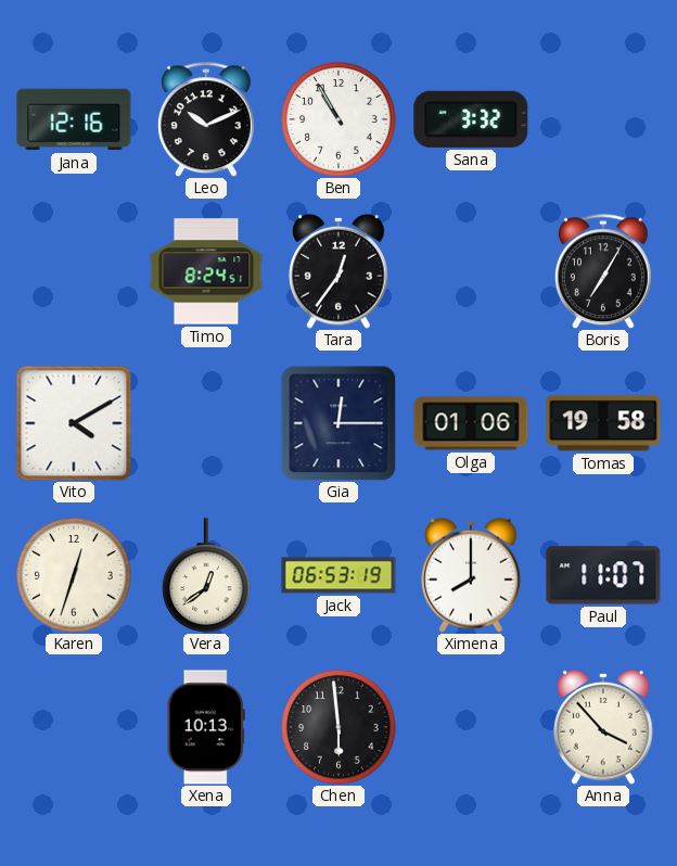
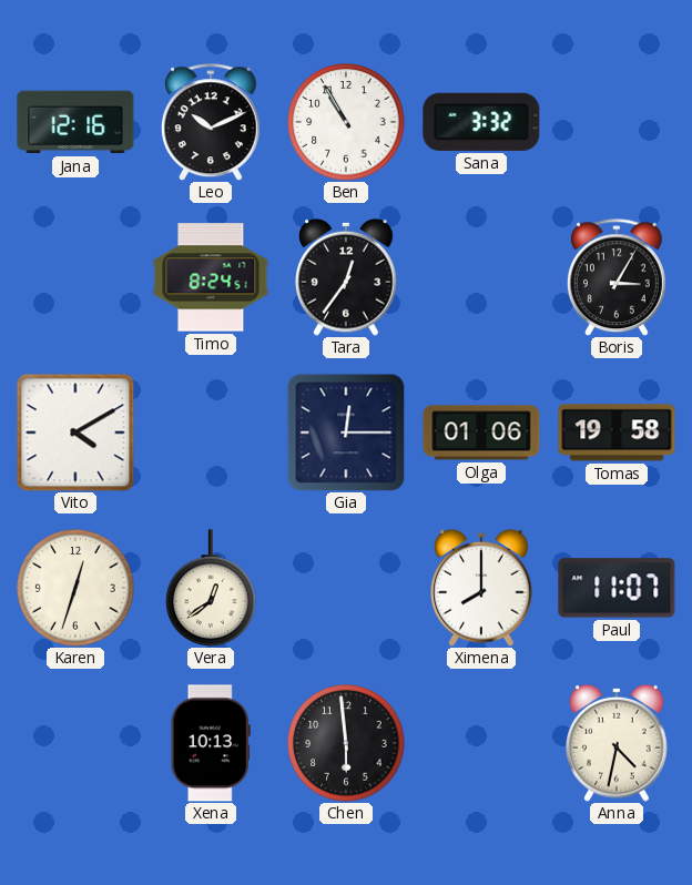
Boris: 7:05 -> 3:05
Jack: 06:53 -> none
Anna: 3:53 -> 4:32
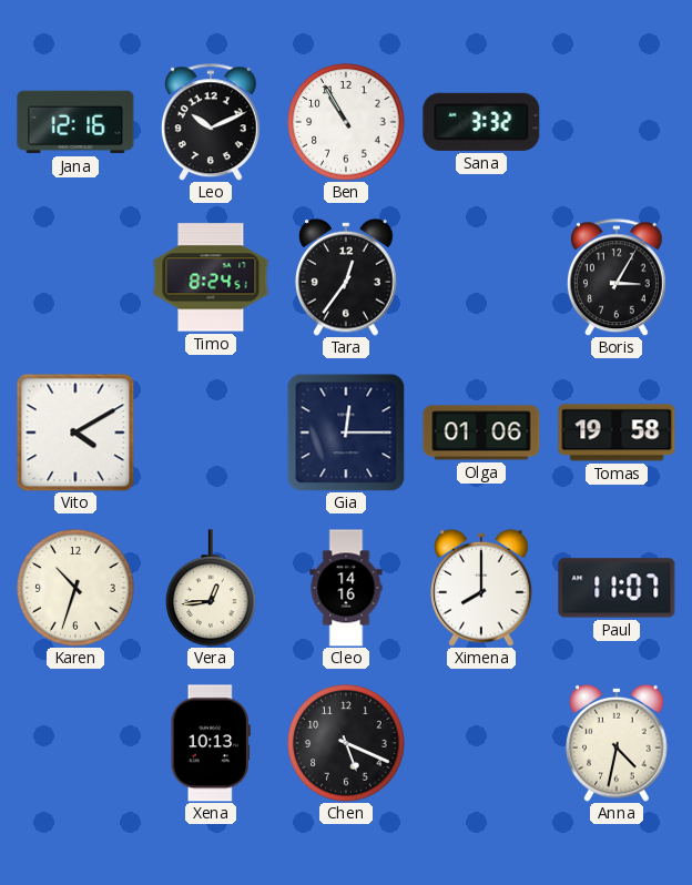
Karen: 12:33 -> 10:33
Vera: 12:39 -> 12:44
Cleo: none -> 14:16
Chen: 5:59 -> 5:19
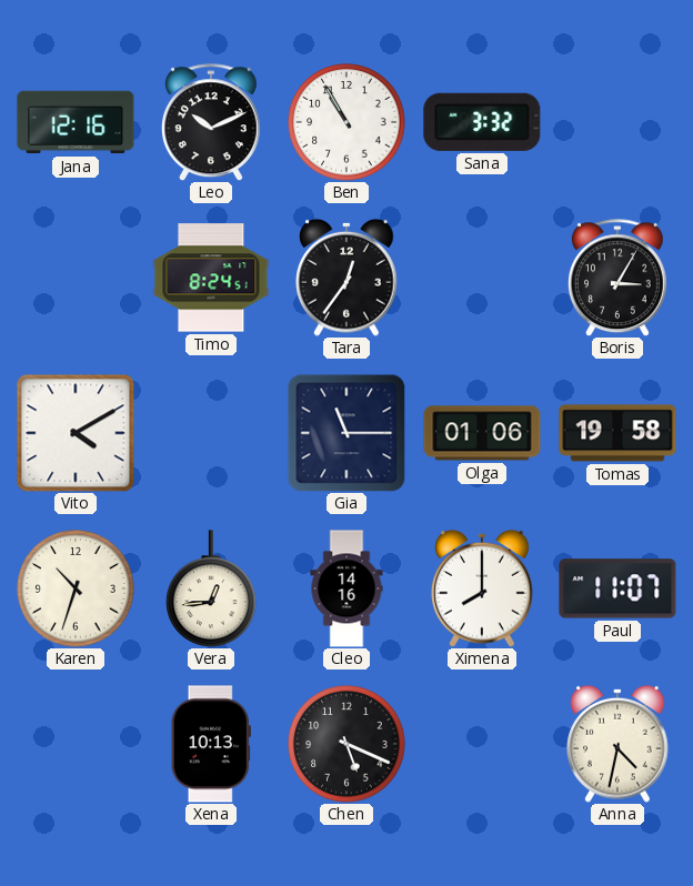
Gia: 12:15 -> 11:15
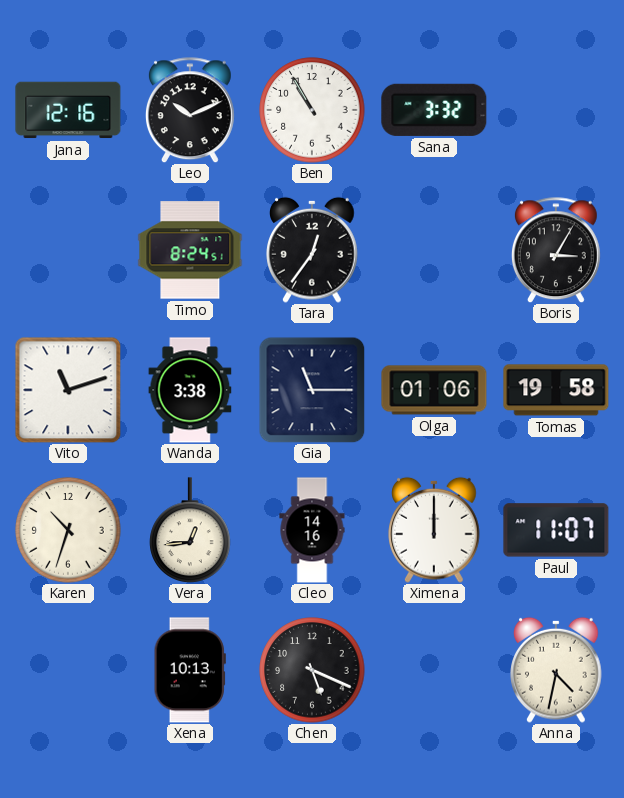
Vito: 4:10 -> 11:12
Wanda: none -> 3:38
Ximena: 8:00 -> 12:00
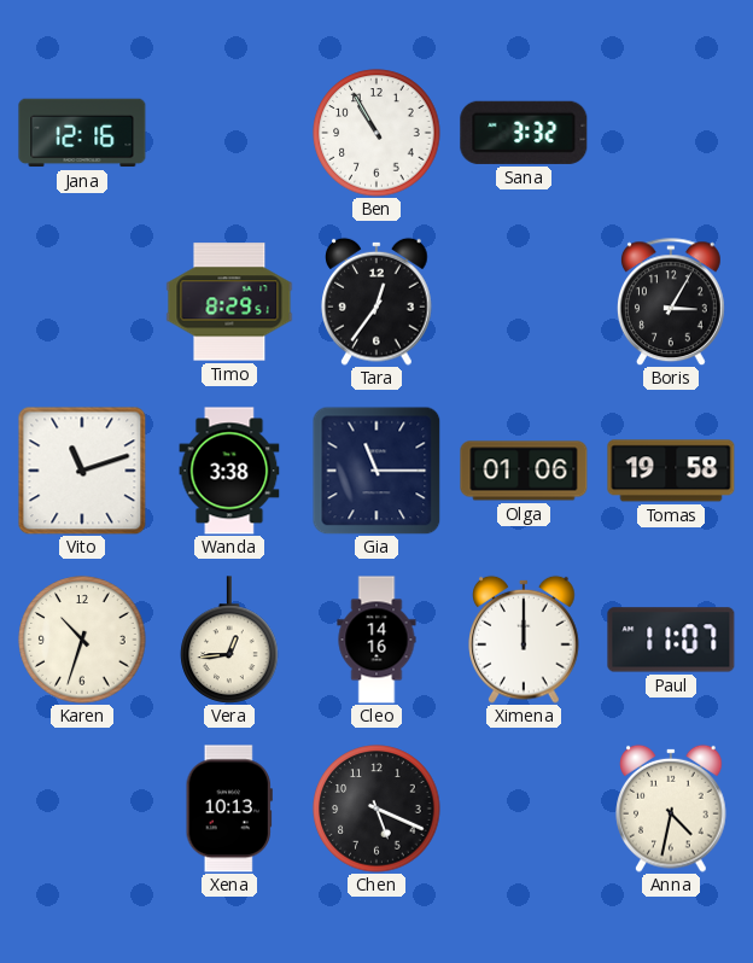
Leo: 10:11 -> none
Timo: 8:24 -> 8:29
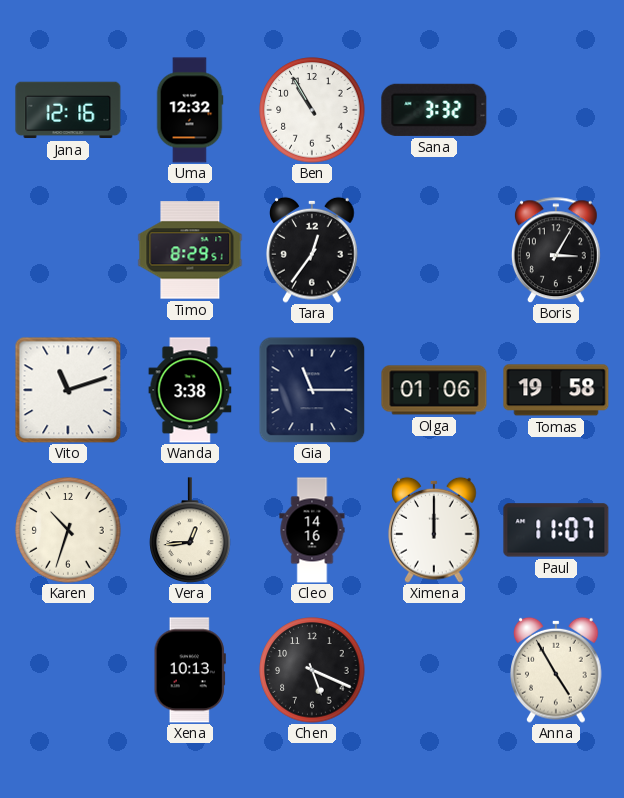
Uma: none -> 12:32
Anna: 4:32 -> 4:55
